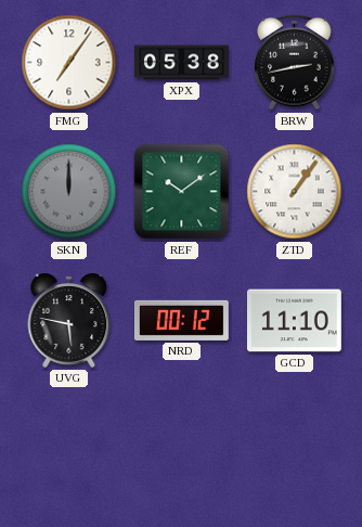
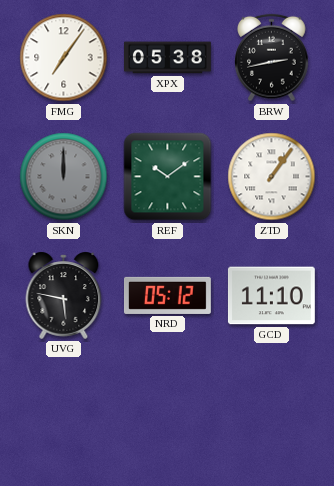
NRD: 00:12 -> 05:12
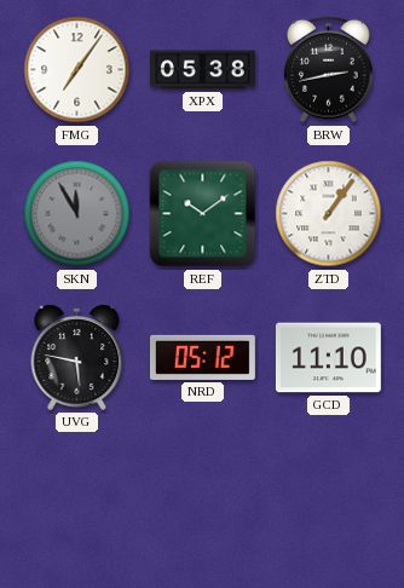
SKN: 12:00 -> 11:55
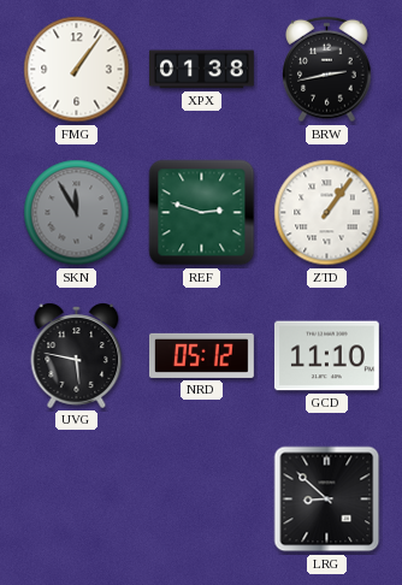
FMG: 7:06 -> 1:06
XPX: 05:38 -> 01:38
REF: 10:09 -> 2:48
LRG: none -> 8:52
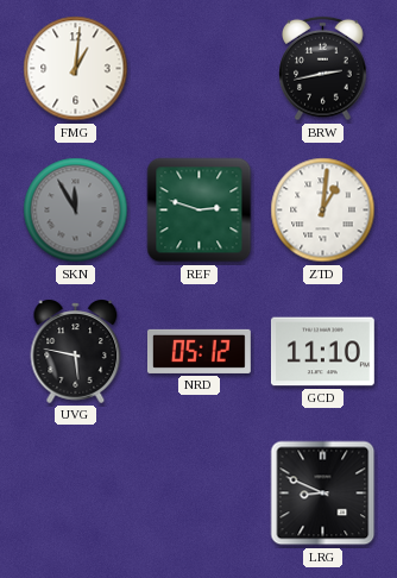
FMG: 1:06 -> 1:01
XPX: 01:38 -> none
ZTD: 1:06 -> 1:01
LRG: 8:52 -> 8:49
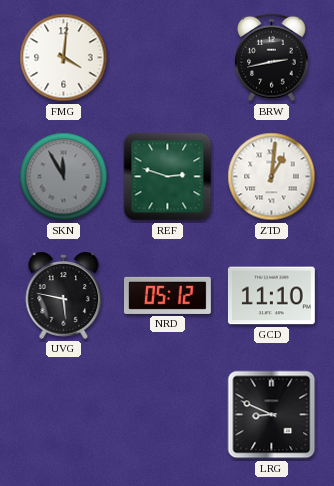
FMG: 1:01 -> 4:01
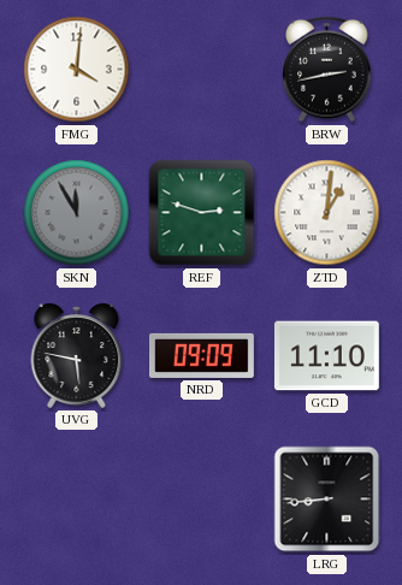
NRD: 05:12 -> 09:09
LRG: 8:49 -> 8:44
